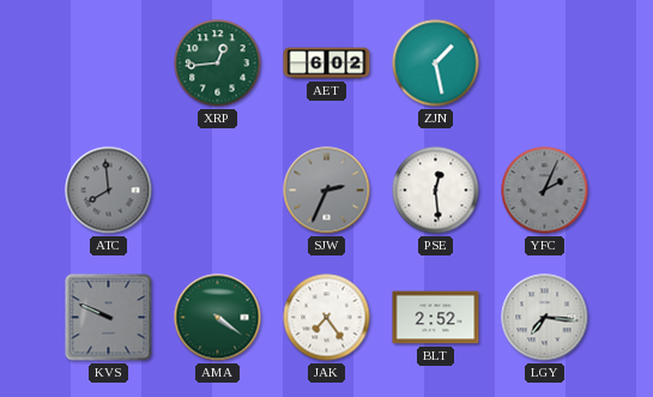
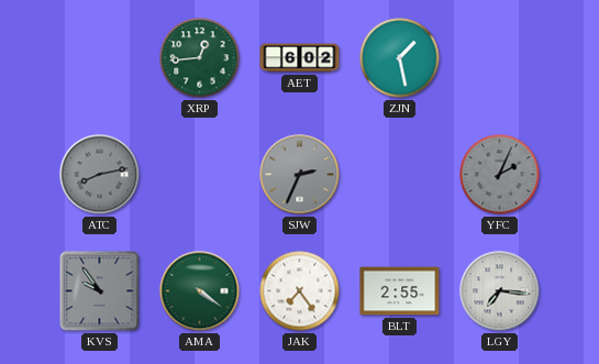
ATC: 7:59 -> 8:13
PSE: 12:29 -> none
KVS: 9:49 -> 9:54
BLT: 2:52 -> 2:55
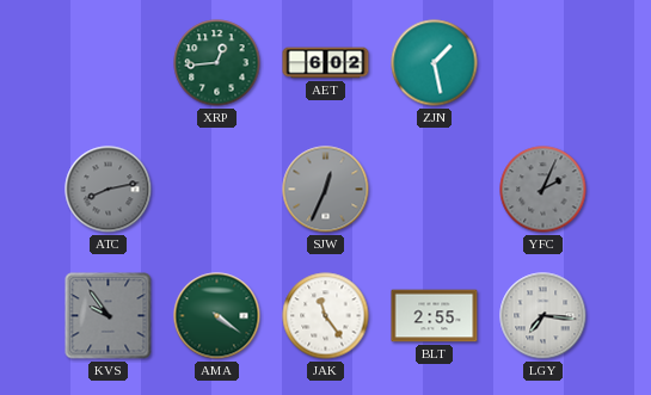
SJW: 2:34 -> 12:34
JAK: 7:24 -> 11:24
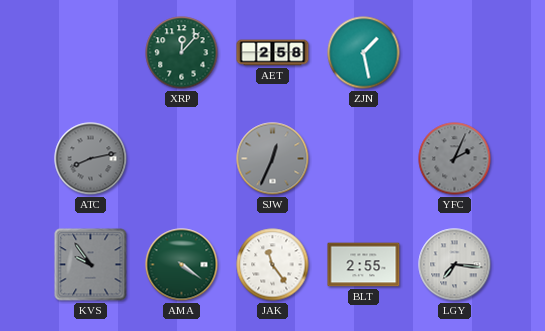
XRP: 12:44 -> 12:07
AET: 6:02 -> 2:58
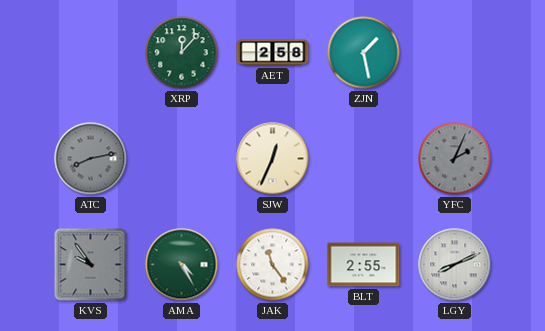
SJW dial: grey -> cream
AMA: 4:21 -> 4:25
LGY: 7:16 -> 8:11
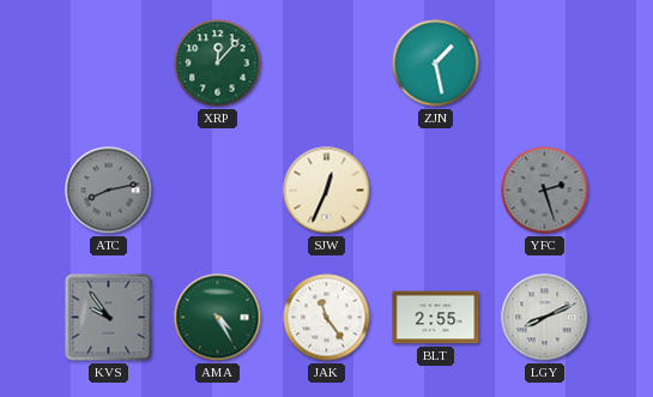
AET: 2:58 -> none
YFC: 2:04 -> 2:27
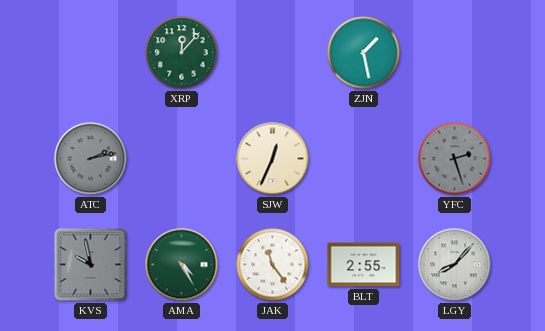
ATC: 8:13 -> 2:13
KVS: 9:54 -> 9:58
LGY: 8:11 -> 8:07
